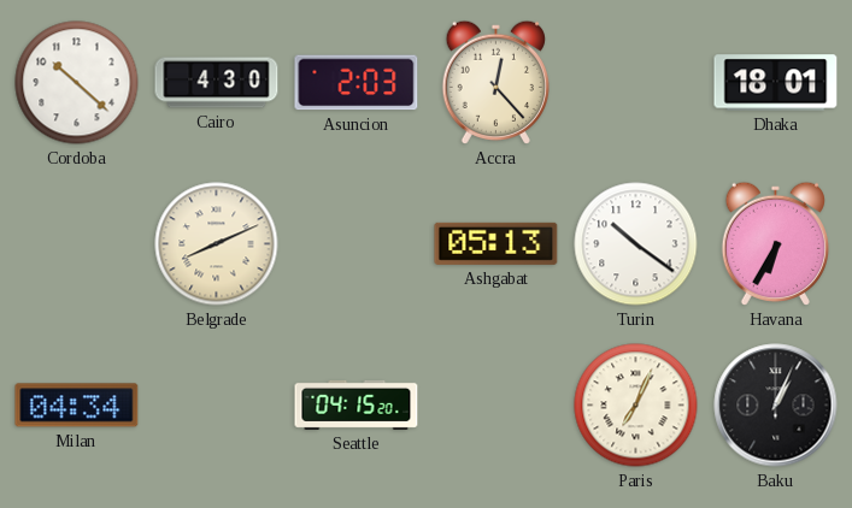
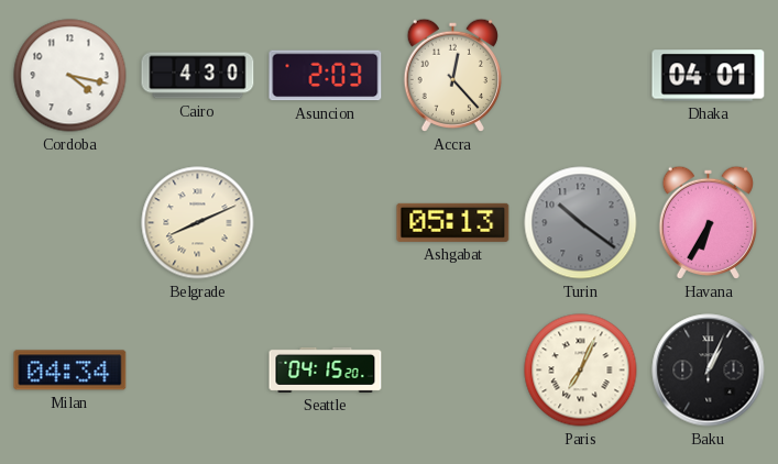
Cordoba: 10:22 -> 4:17
Dhaka: 18:01 -> 04:01
Turin dial: white -> grey
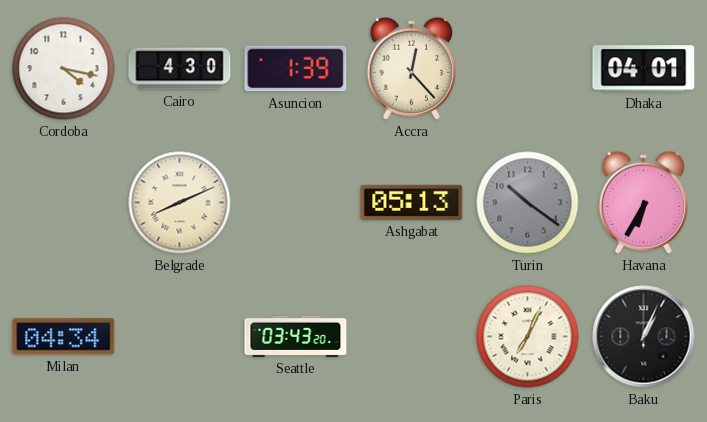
Asuncion: 2:03 -> 1:39
Seattle: 04:15 -> 03:43
